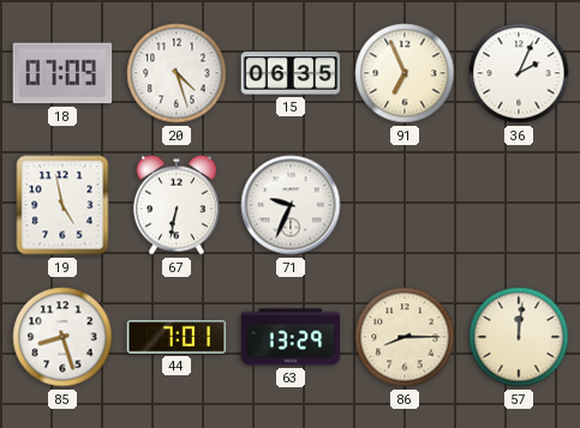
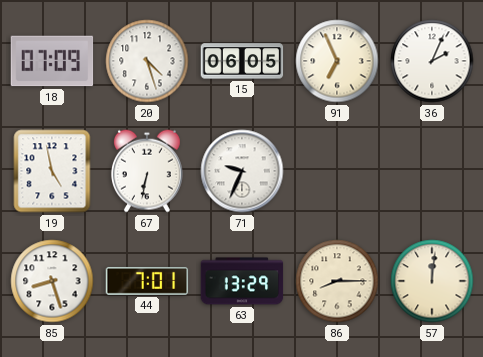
15: 06:35 -> 06:05
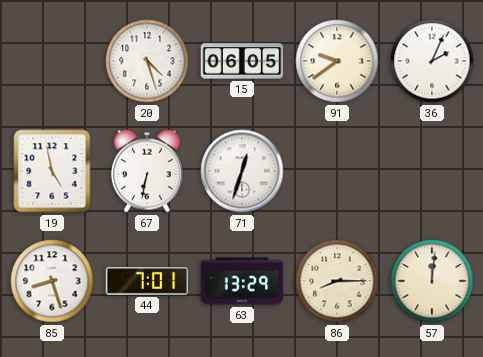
18: 07:09 -> none
91: 6:56 -> 9:39
71: 9:34 -> 12:33
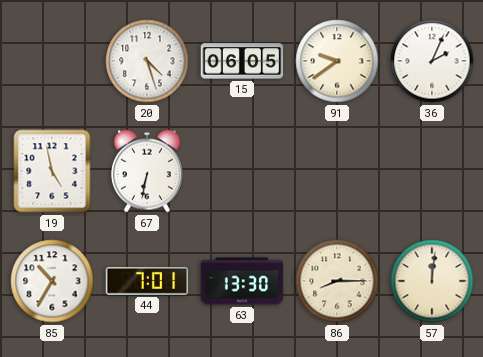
71: 12:33 -> none
85: 8:27 -> 10:35
63: 13:29 -> 13:30
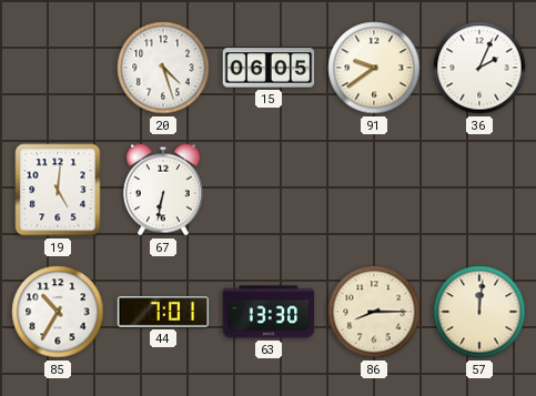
19: 4:58 -> 5:01
